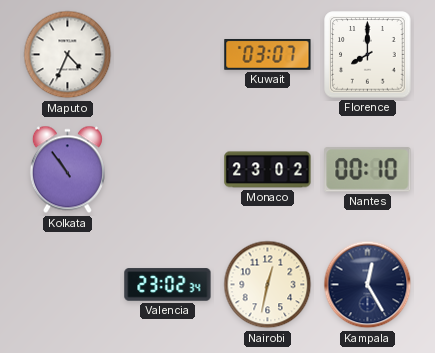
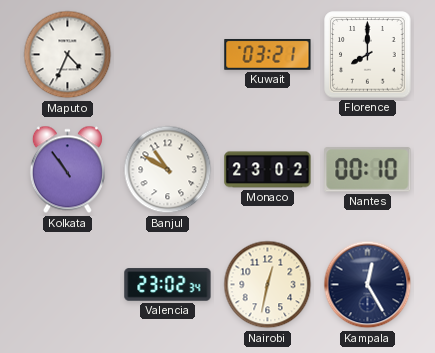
Kuwait: 03:07 -> 03:21
Banjul: none -> 10:50
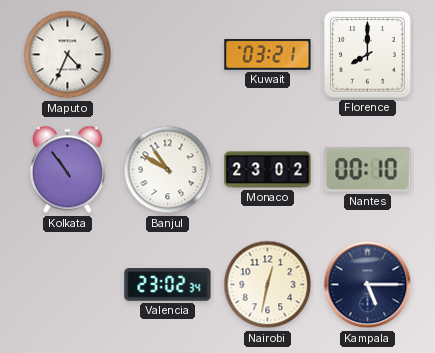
Kampala: 12:25 -> 5:15
